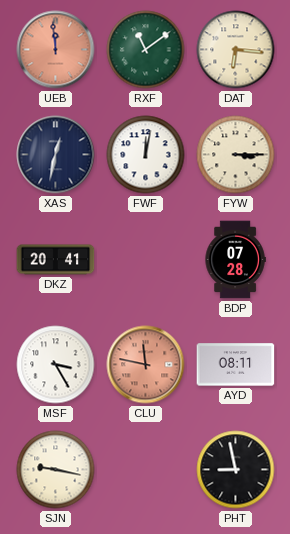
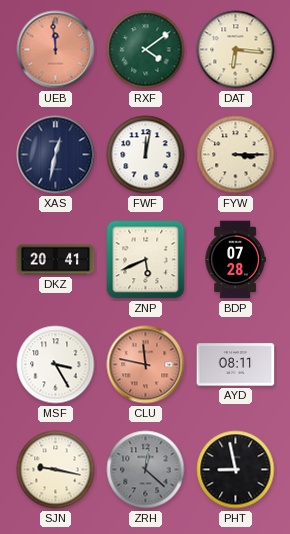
RXF: 11:09 -> 4:09
ZNP: none -> 5:41
ZRH: none -> 12:22
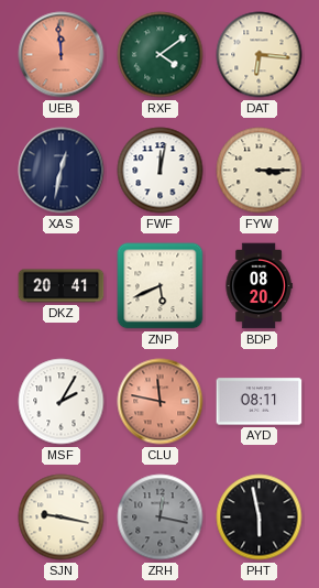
BDP: 07:28 -> 08:20
MSF: 3:25 -> 2:05
ZRH: 12:22 -> 12:17
PHT: 8:58 -> 5:58
